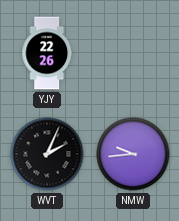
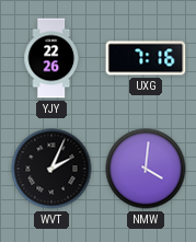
UXG: none -> 7:16
NMW: 9:44 -> 4:01
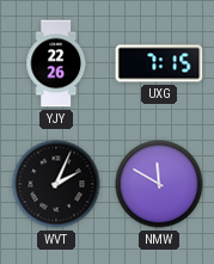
UXG: 7:16 -> 7:15
NMW: 4:01 -> 11:50
